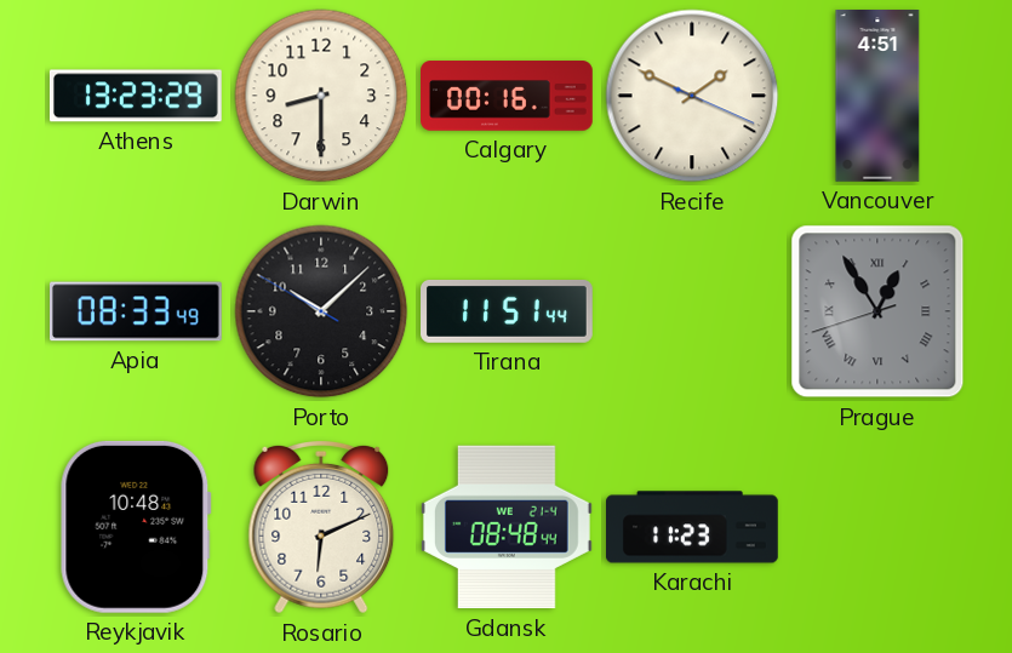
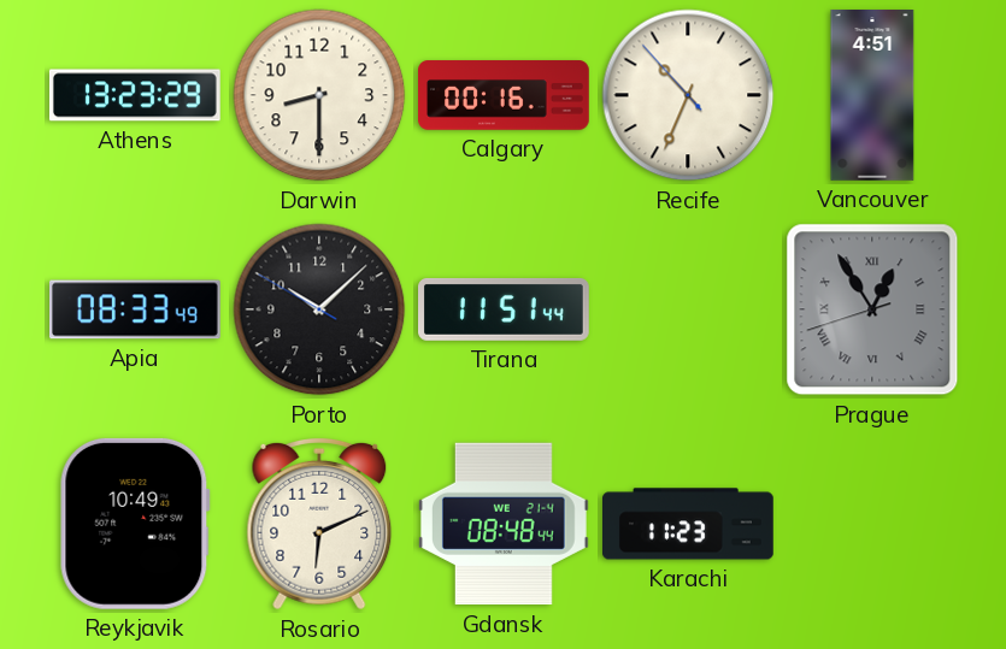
Recife: 1:49 -> 10:33
Reykjavik: 10:48 -> 10:49
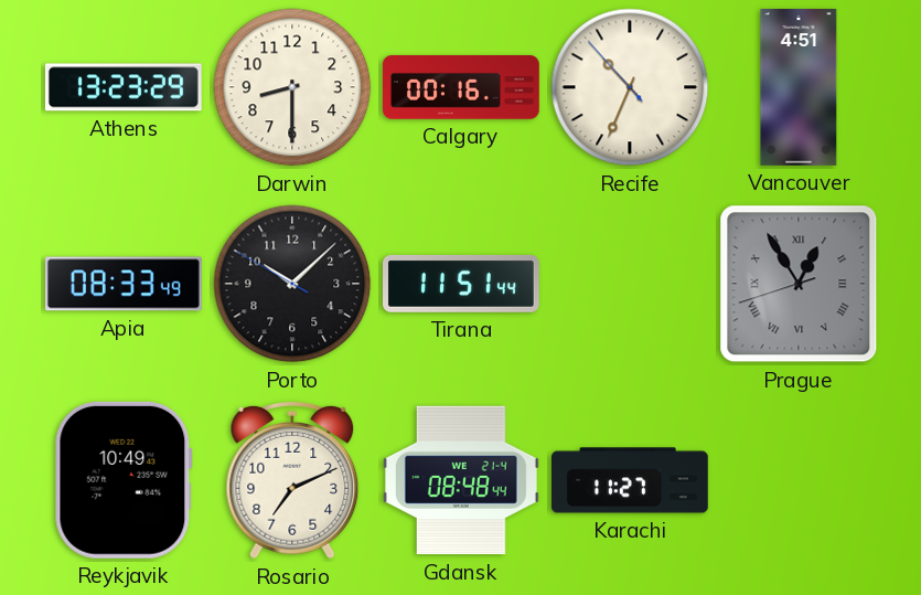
Rosario: 6:11 -> 7:11
Karachi: 11:23 -> 11:27
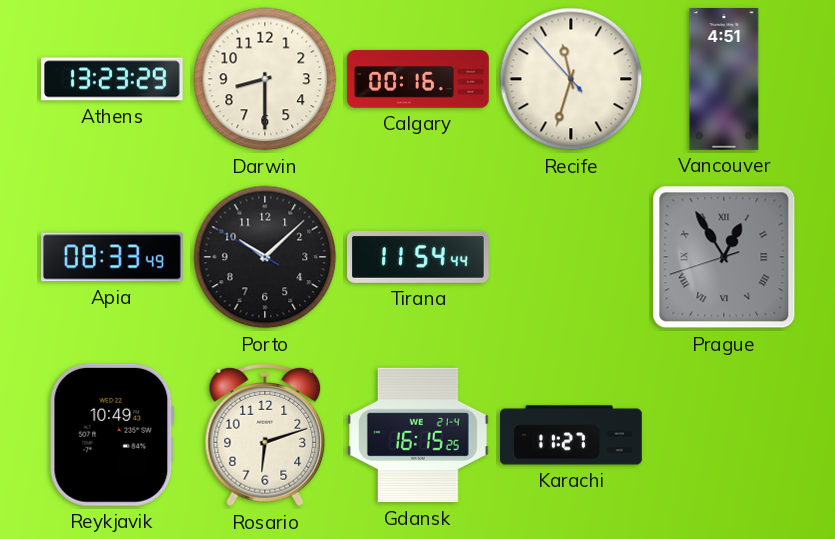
Recife: 10:33 -> 11:32
Tirana: 11:51 -> 11:54
Rosario: 7:11 -> 6:12
Gdansk: 08:48 -> 16:15
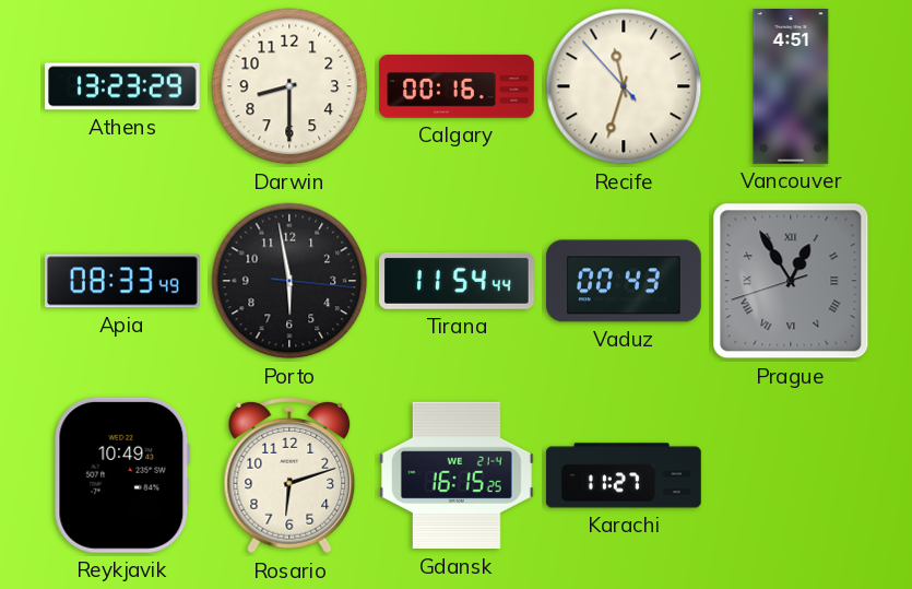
Porto: 10:07 -> 5:58
Vaduz: none -> 00:43
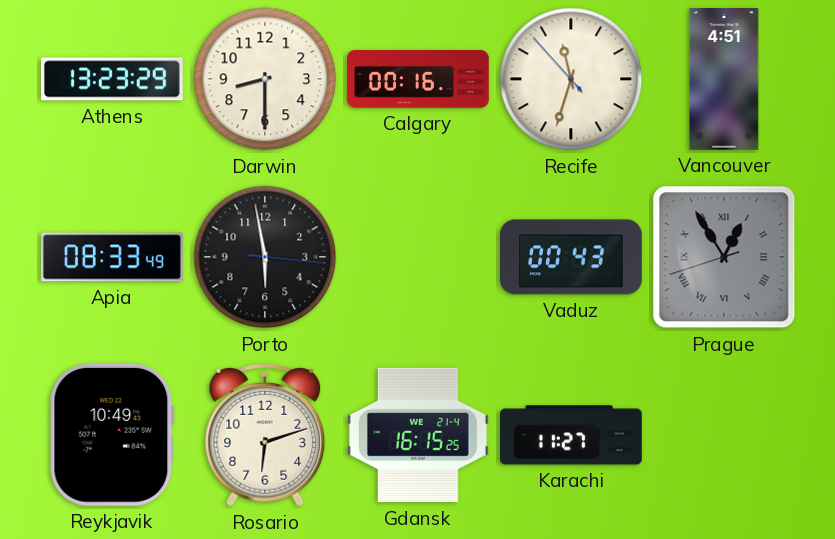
Tirana: 11:54 -> none
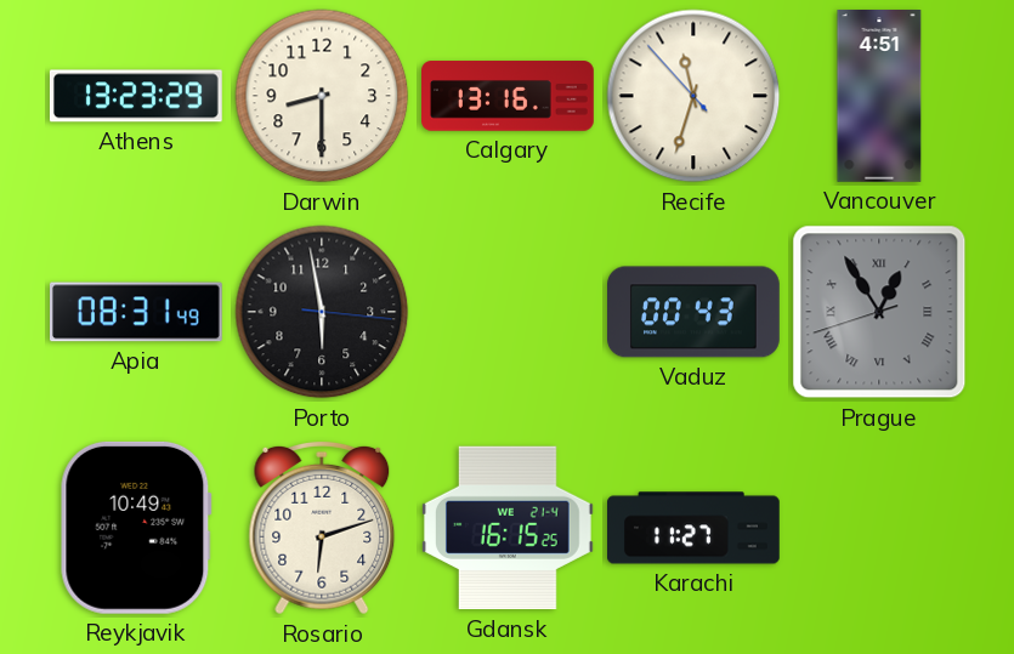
Calgary: 00:16 -> 13:16
Apia: 08:33 -> 08:31
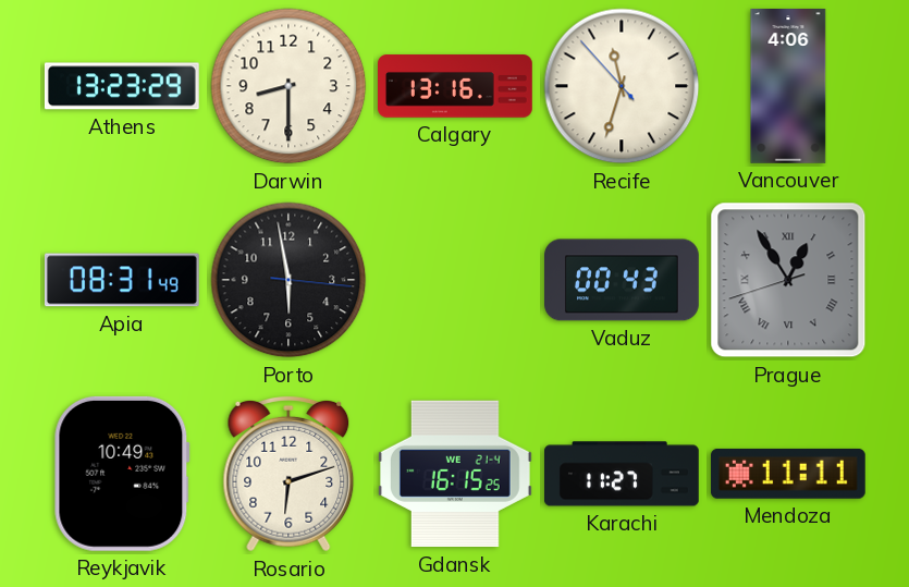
Vancouver: 4:51 -> 4:06
Mendoza: none -> 11:11
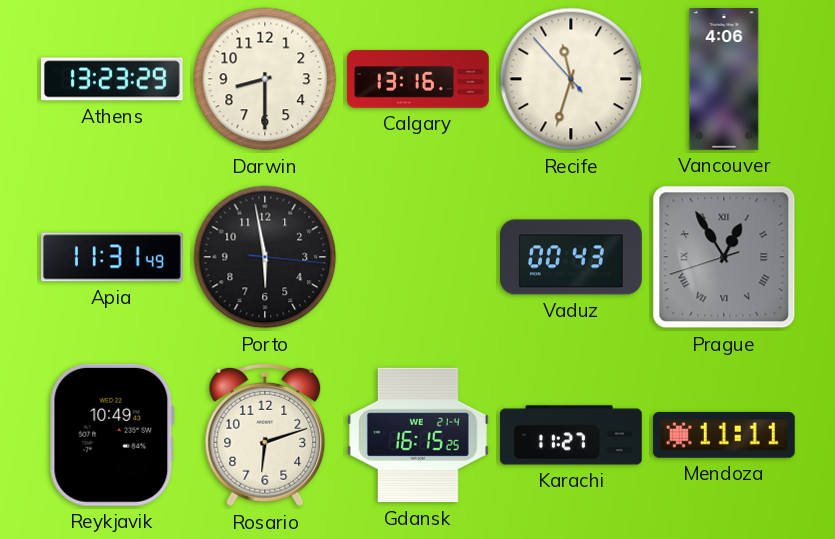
Apia: 08:31 -> 11:31
